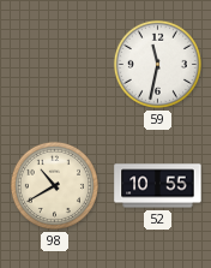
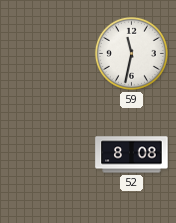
98: 10:40 -> none
52: 10:55 -> 8:08
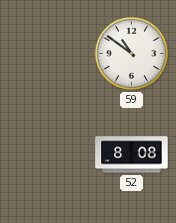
59: 11:32 -> 10:51
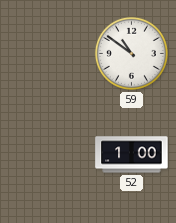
52: 8:08 -> 1:00
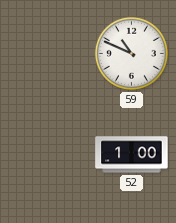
59: 10:51 -> 10:49
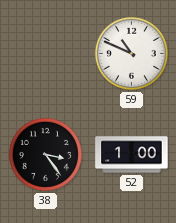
38: none -> 3:24
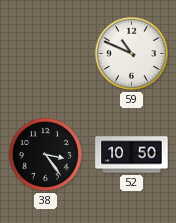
52: 1:00 -> 10:50
